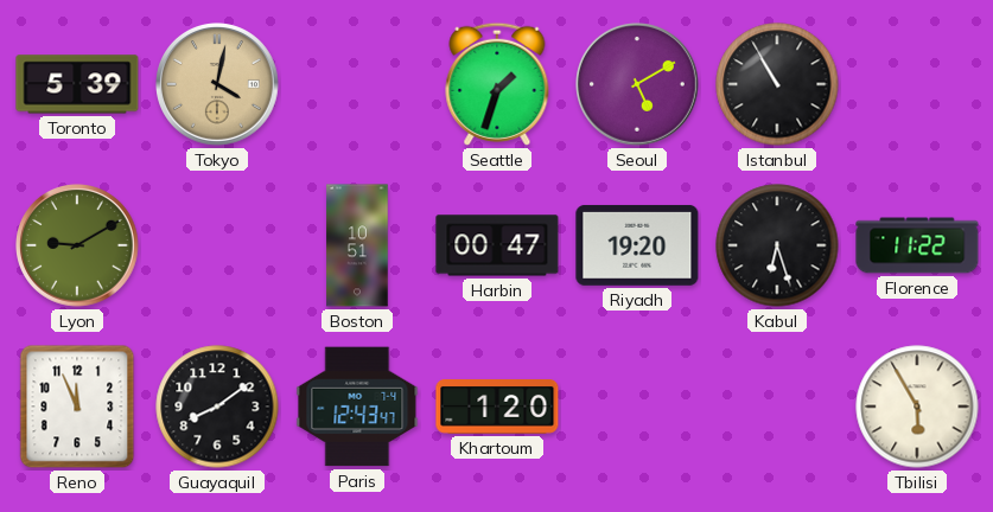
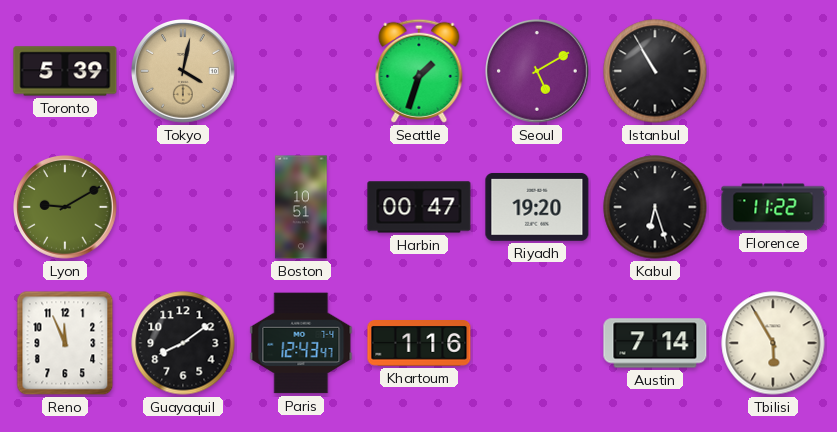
Khartoum: 1:20 -> 1:16
Austin: none -> 7:14
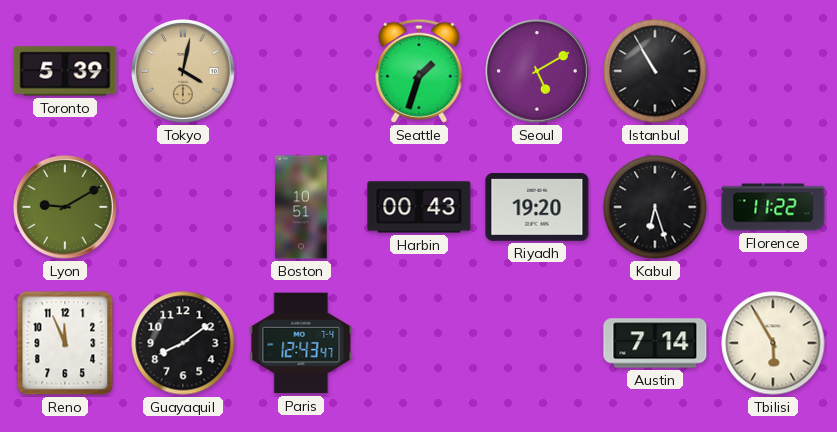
Harbin: 00:47 -> 00:43
Khartoum: 1:16 -> none
